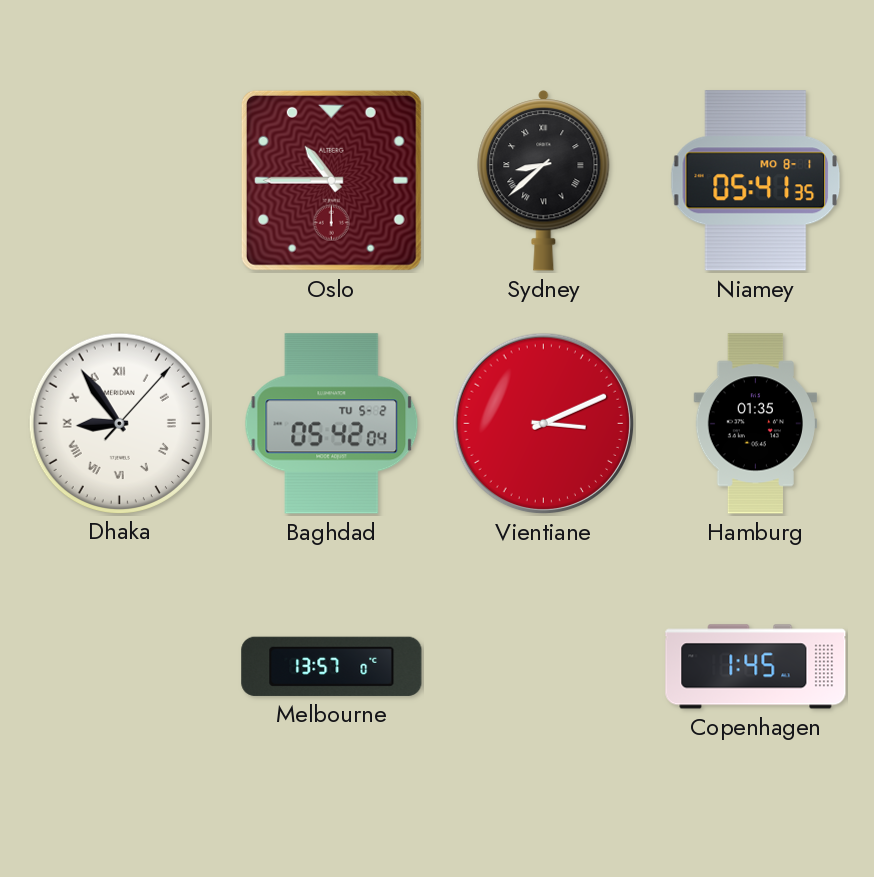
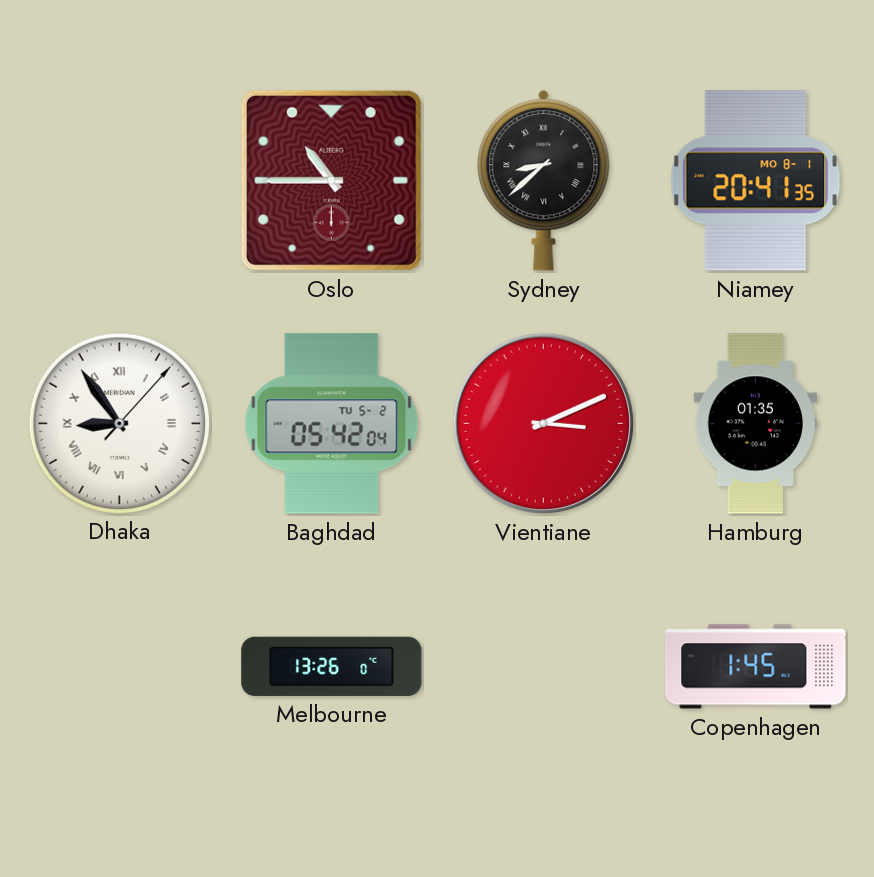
Niamey: 05:41 -> 20:41
Melbourne: 13:57 -> 13:26
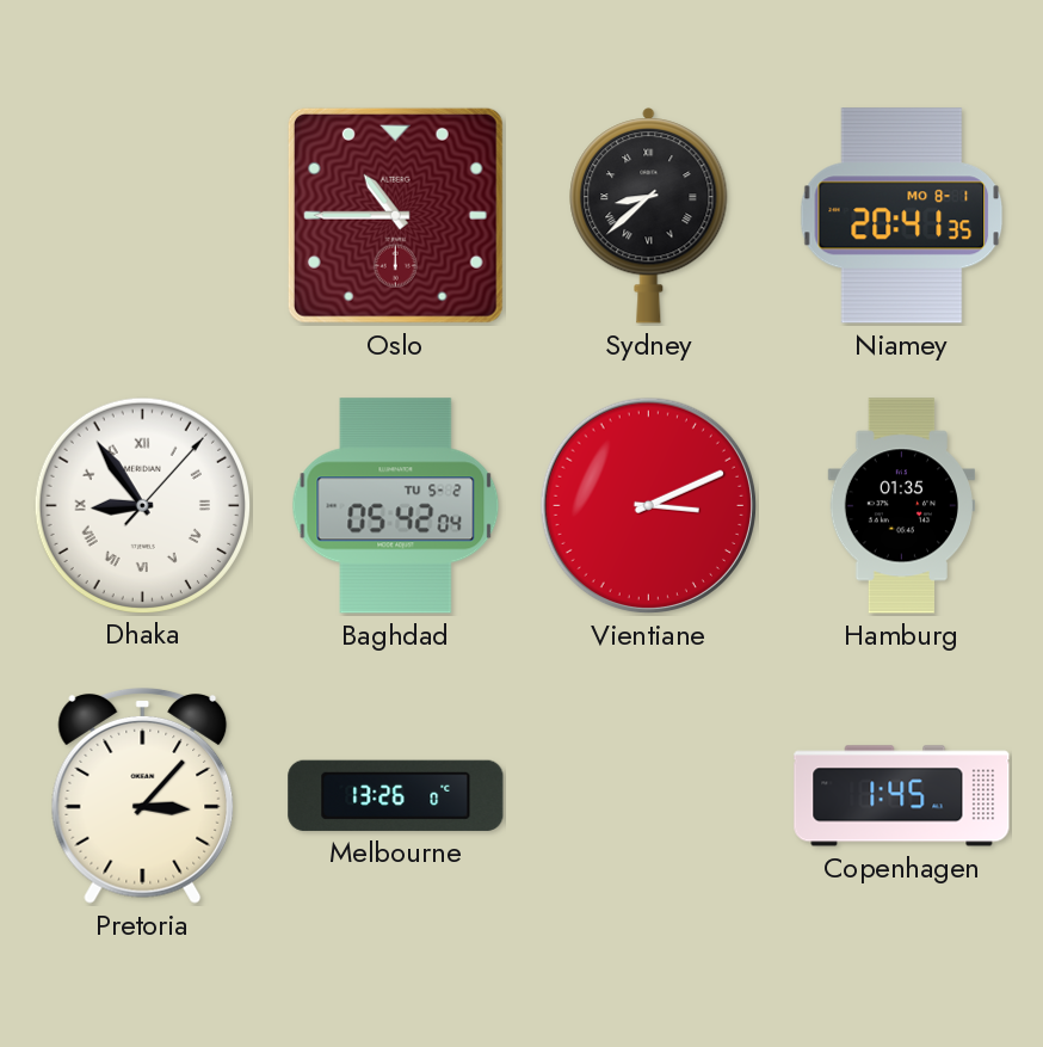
Pretoria: none -> 3:07
